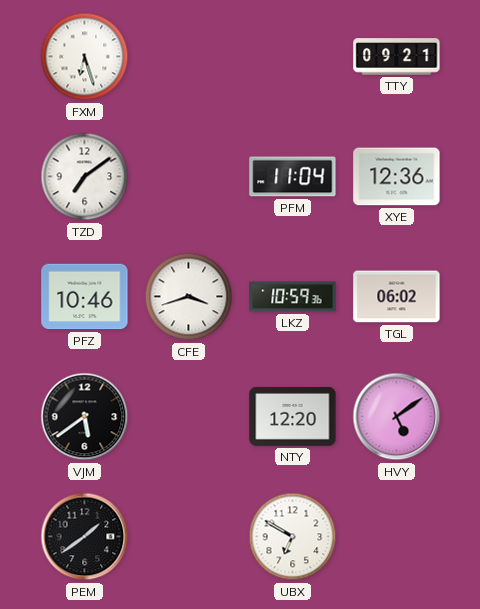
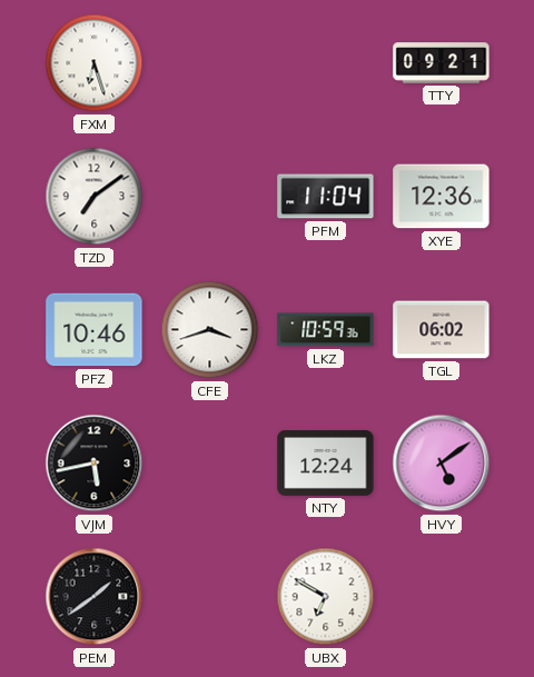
VJM: 5:39 -> 5:43
NTY: 12:20 -> 12:24
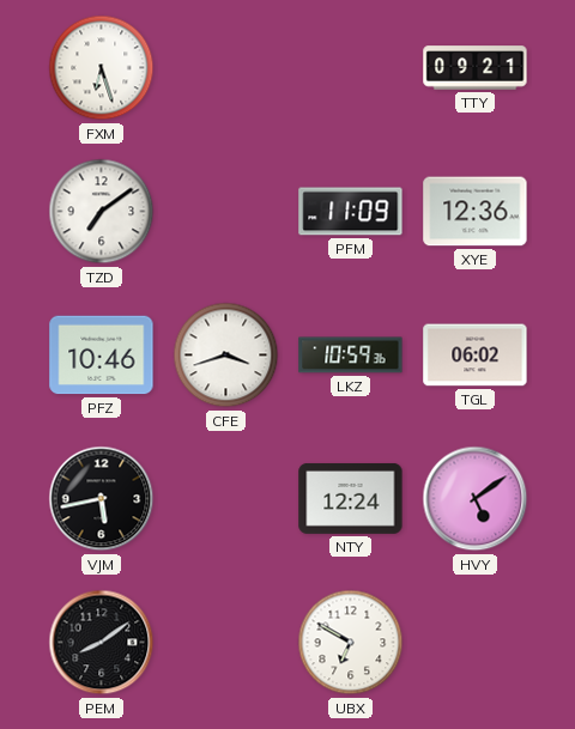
PFM: 11:04 -> 11:09
PEM: 1:39 -> 8:09
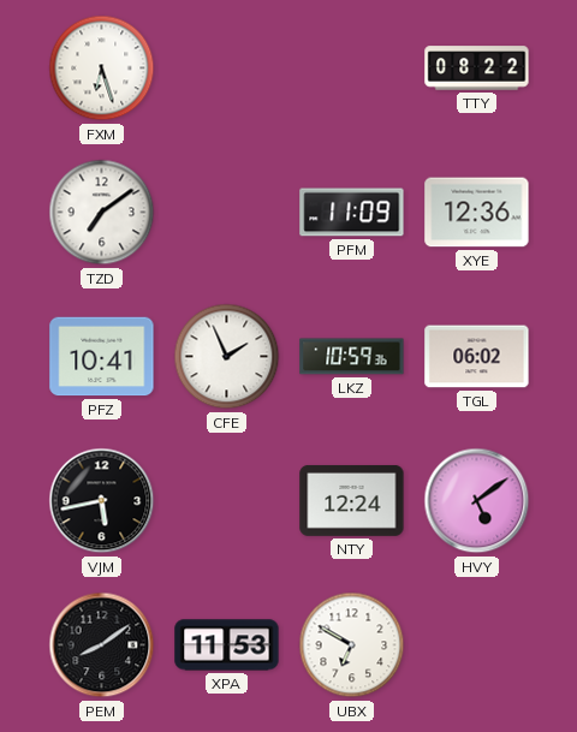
TTY: 09:21 -> 08:22
PFZ: 10:46 -> 10:41
CFE: 3:42 -> 1:56
XPA: none -> 11:53
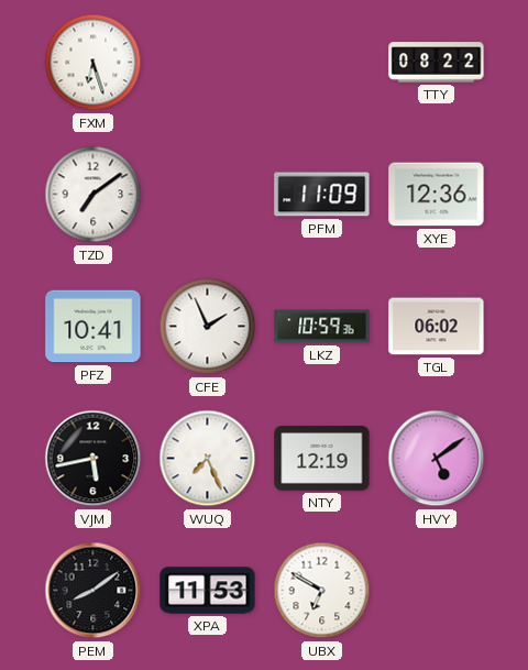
WUQ: none -> 7:26
NTY: 12:24 -> 12:19
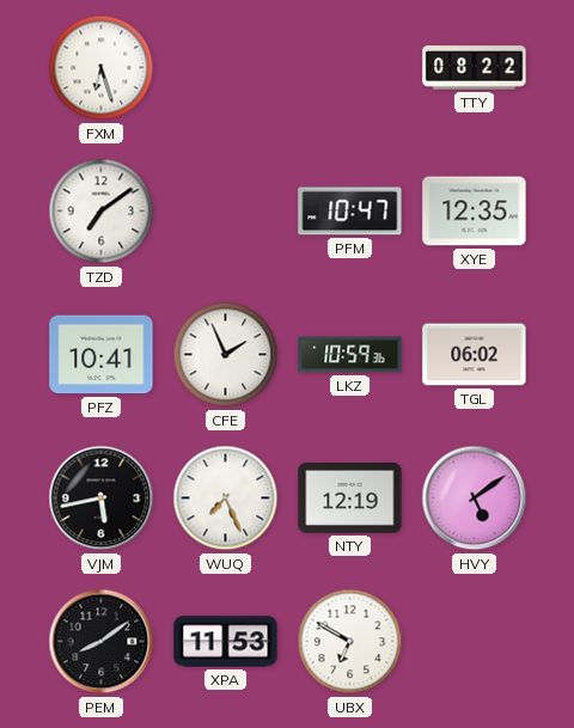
PFM: 11:09 -> 10:47
XYE: 12:36 -> 12:35
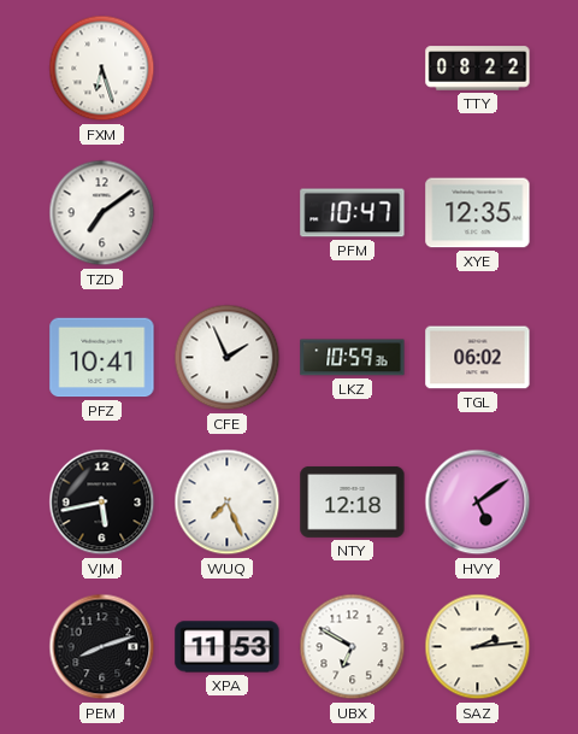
NTY: 12:19 -> 12:18
PEM: 8:09 -> 8:12
SAZ: none -> 2:14
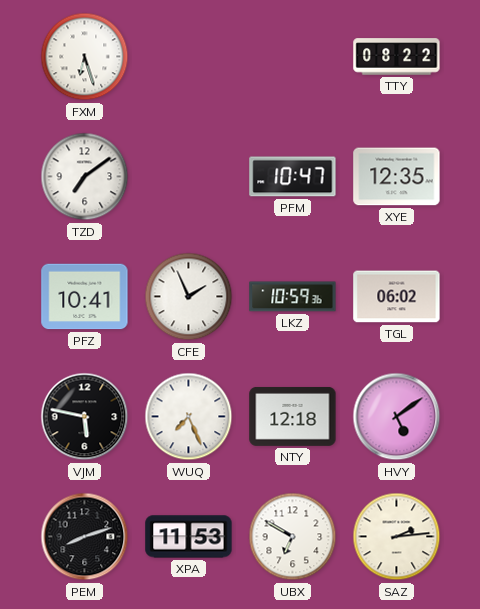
VJM: 5:43 -> 5:47
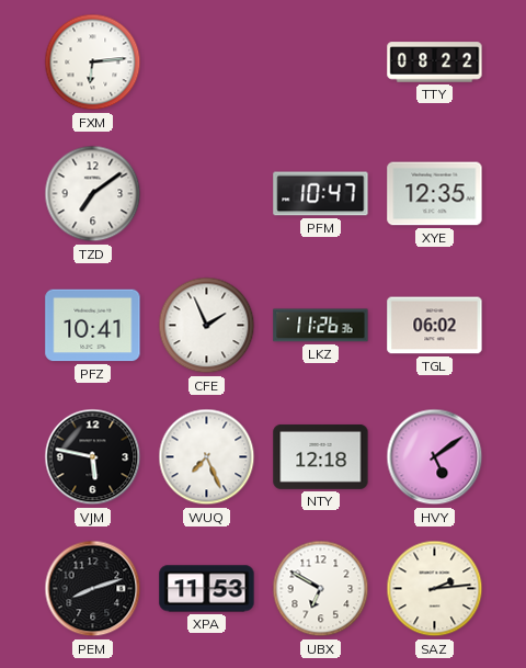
FXM: 6:27 -> 6:14
LKZ: 10:59 -> 11:26
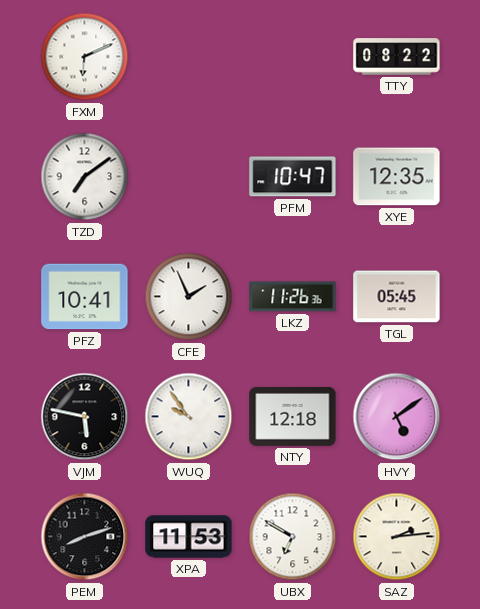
FXM: 6:14 -> 6:11
TGL: 06:02 -> 05:45
WUQ: 7:26 -> 9:54
